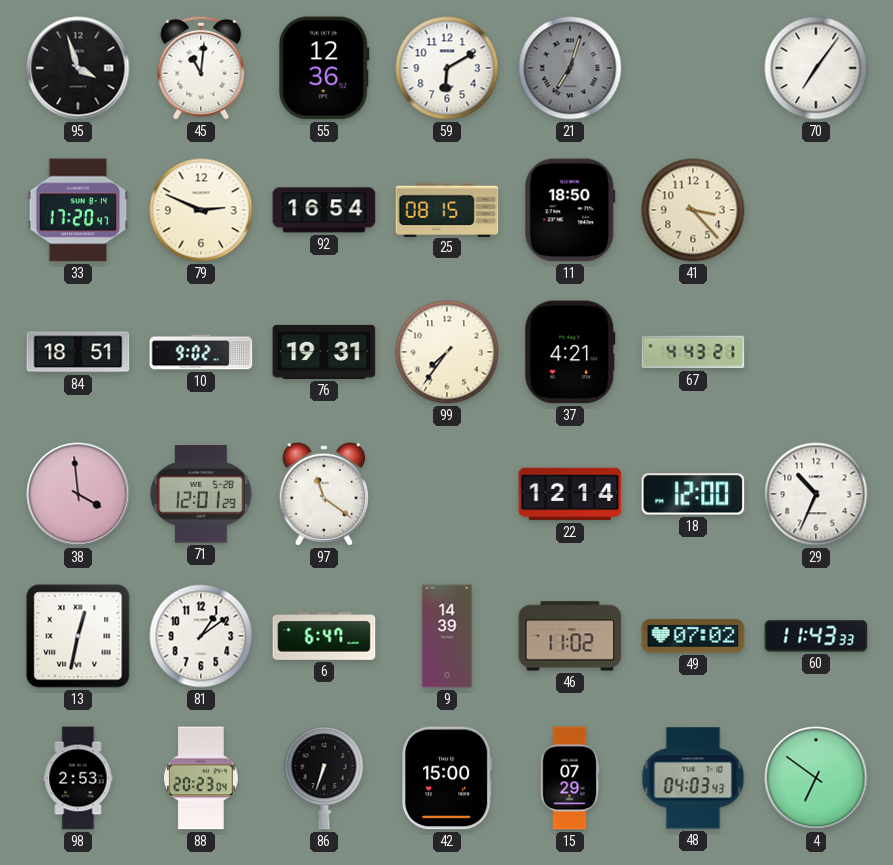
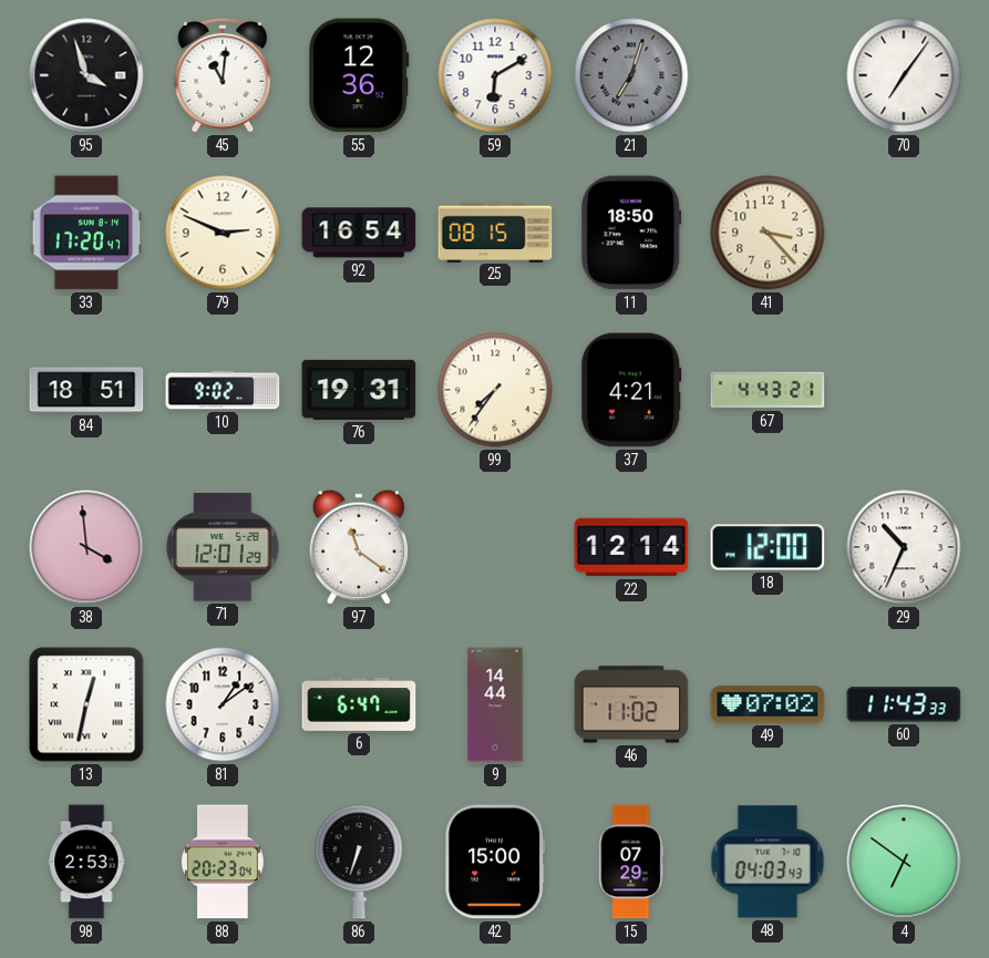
9: 14:39 -> 14:44
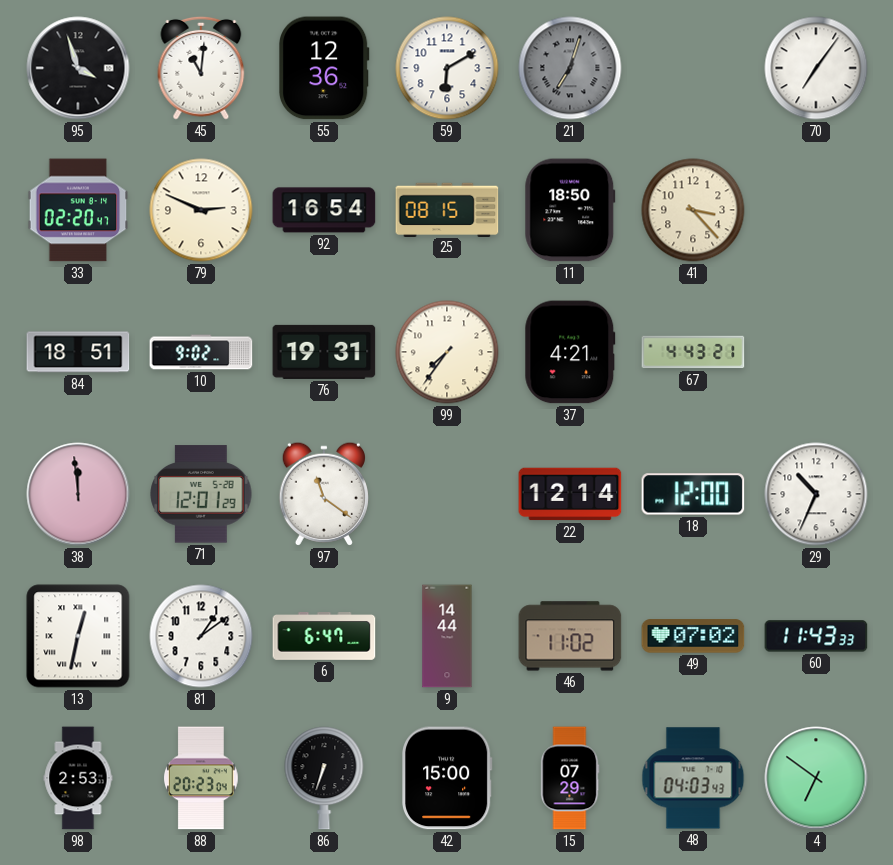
33: 17:20 -> 02:20
38: 3:59 -> 11:59
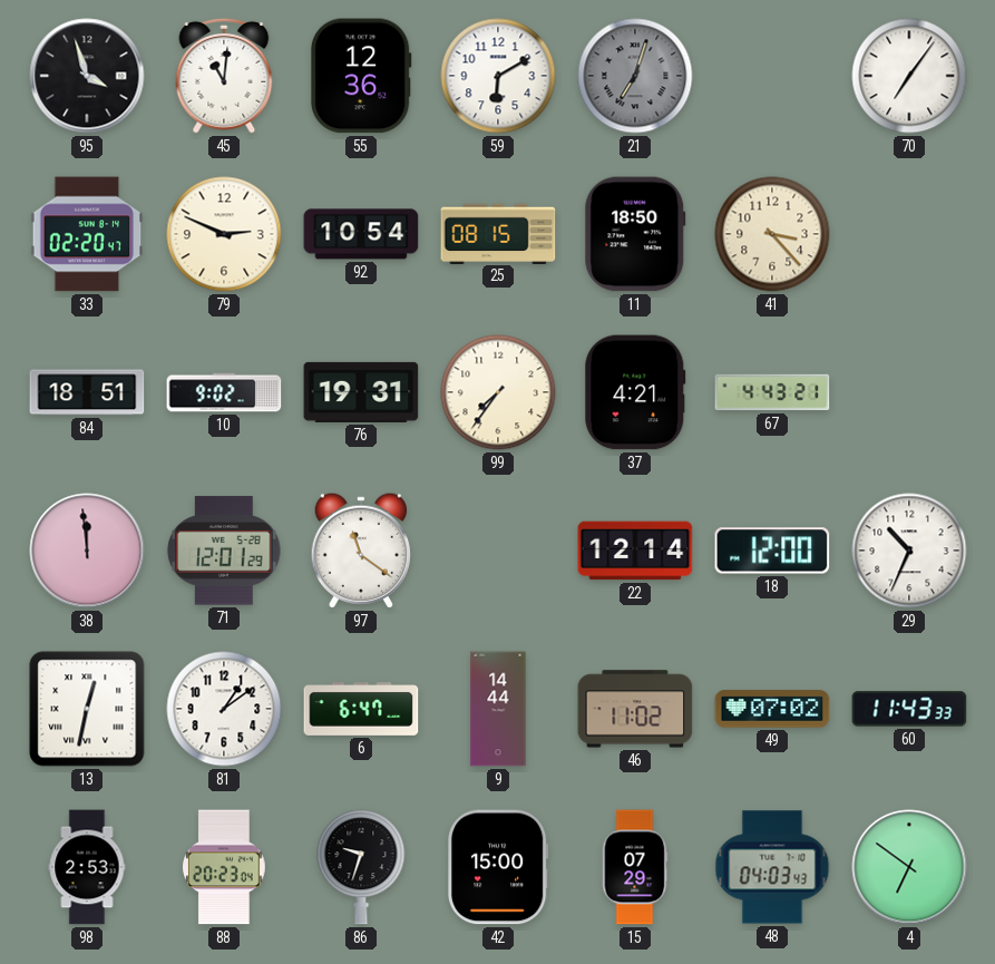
92: 16:54 -> 10:54
86: 6:33 -> 9:33
